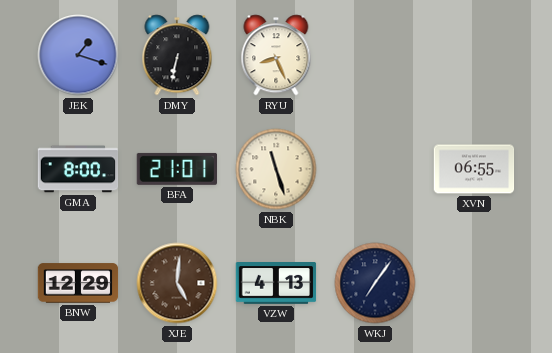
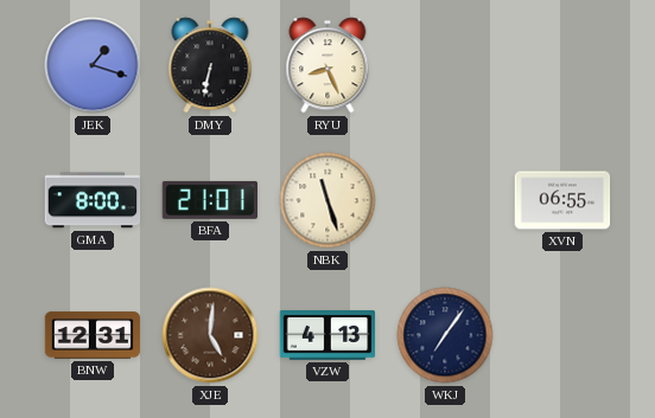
BNW: 12:29 -> 12:31
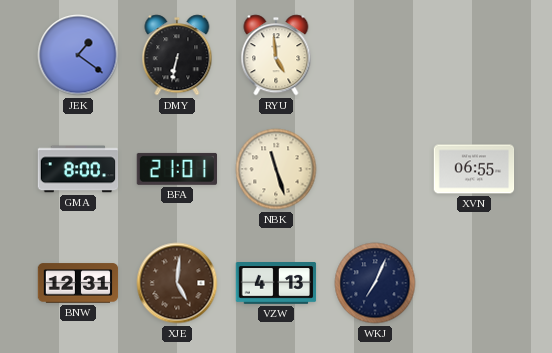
JEK: 1:18 -> 1:21
RYU: 8:26 -> 4:59
WKJ: 7:06 -> 7:04
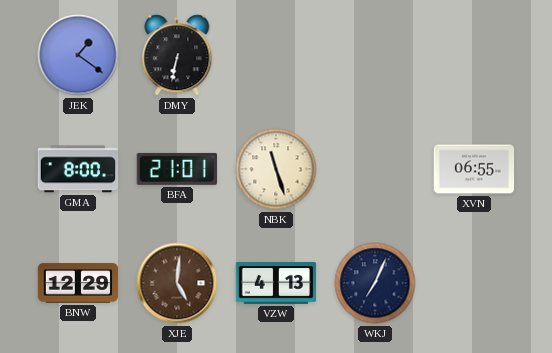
RYU: 4:59 -> none
BNW: 12:31 -> 12:29
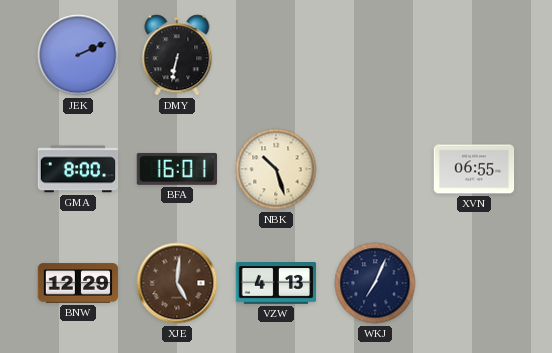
JEK: 1:21 -> 2:11
BFA: 21:01 -> 16:01
NBK: 11:27 -> 10:27
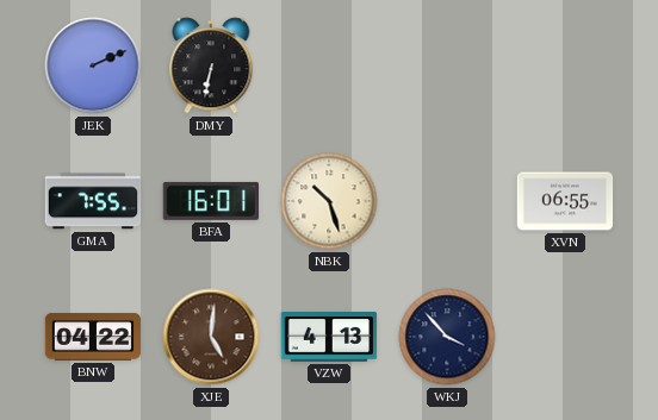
GMA: 8:00 -> 7:55
BNW: 12:29 -> 04:22
WKJ: 7:04 -> 3:53
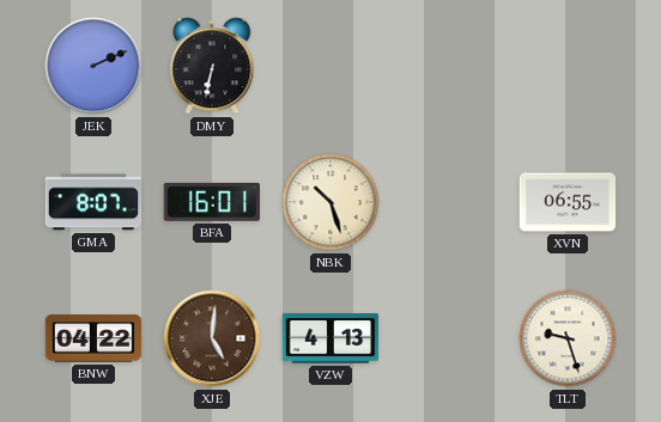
GMA: 7:55 -> 8:07
WKJ: 3:53 -> none
TLT: none -> 9:27
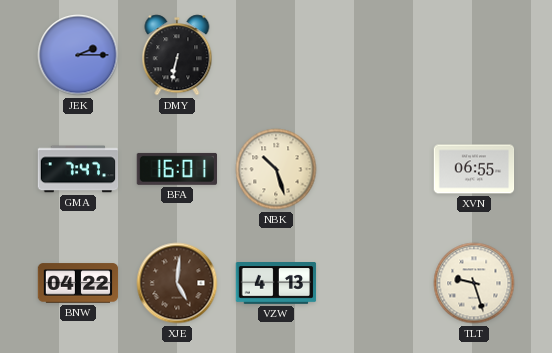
JEK: 2:11 -> 2:15
GMA: 8:07 -> 7:47
